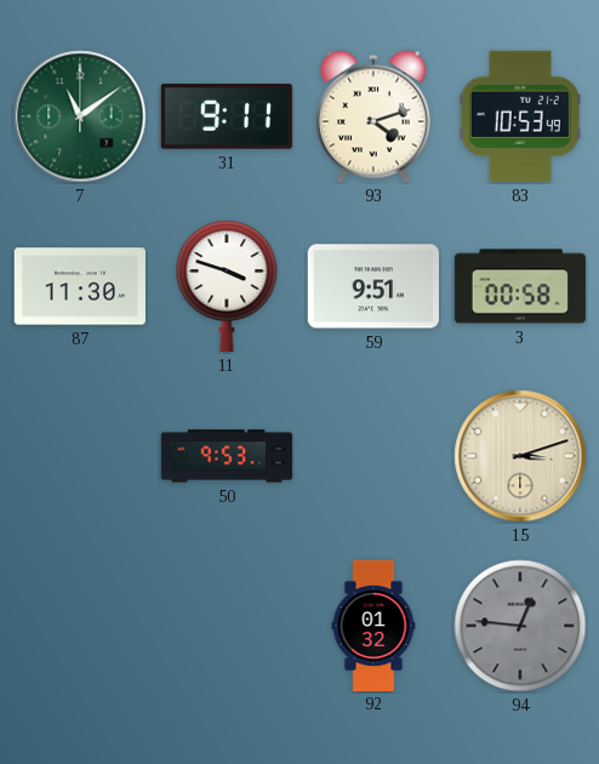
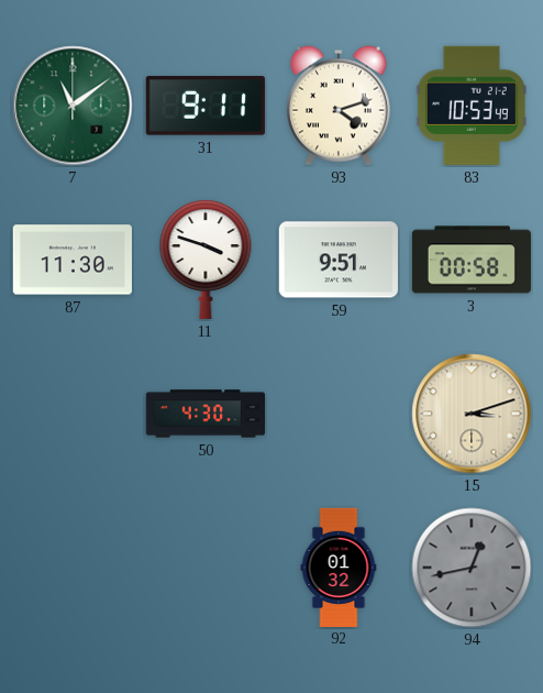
50: 9:53 -> 4:30
94: 12:46 -> 12:43
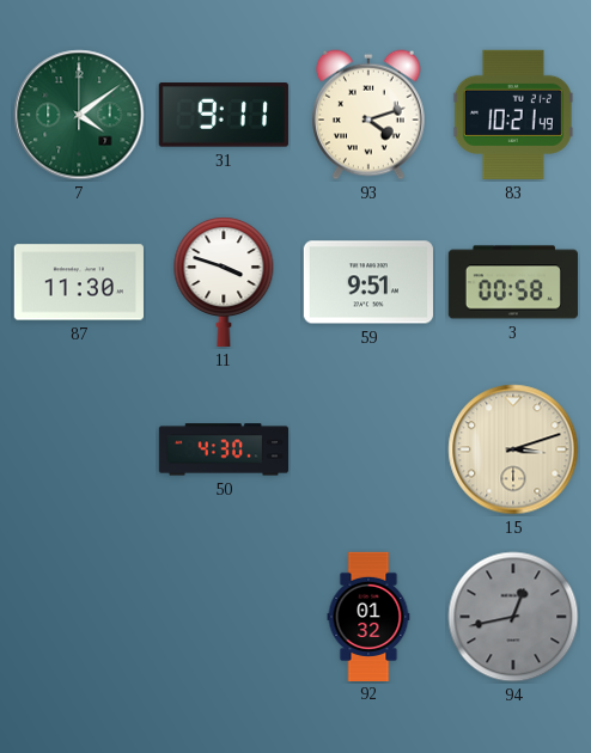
7: 11:09 -> 4:09
83: 10:53 -> 10:21
